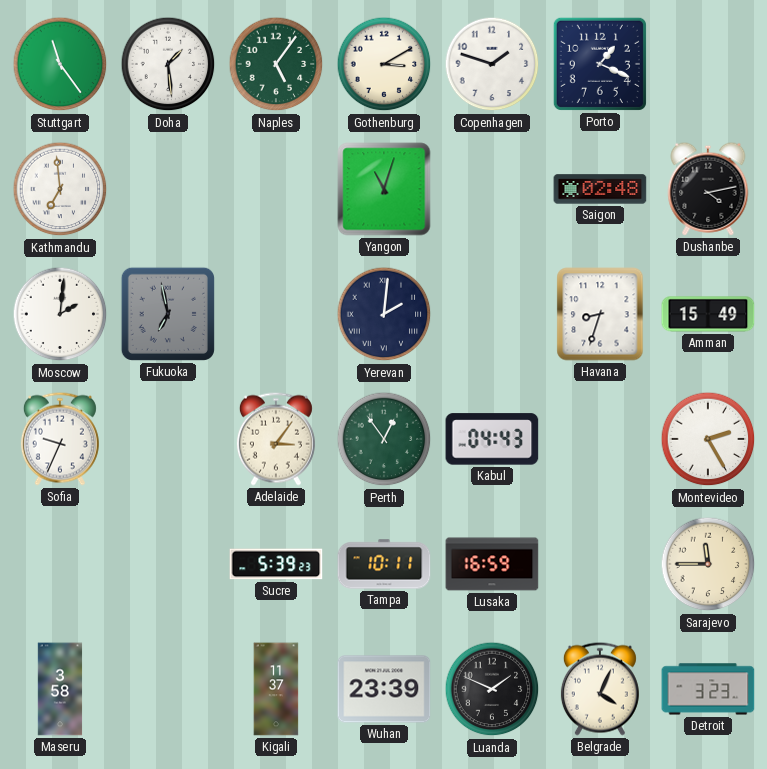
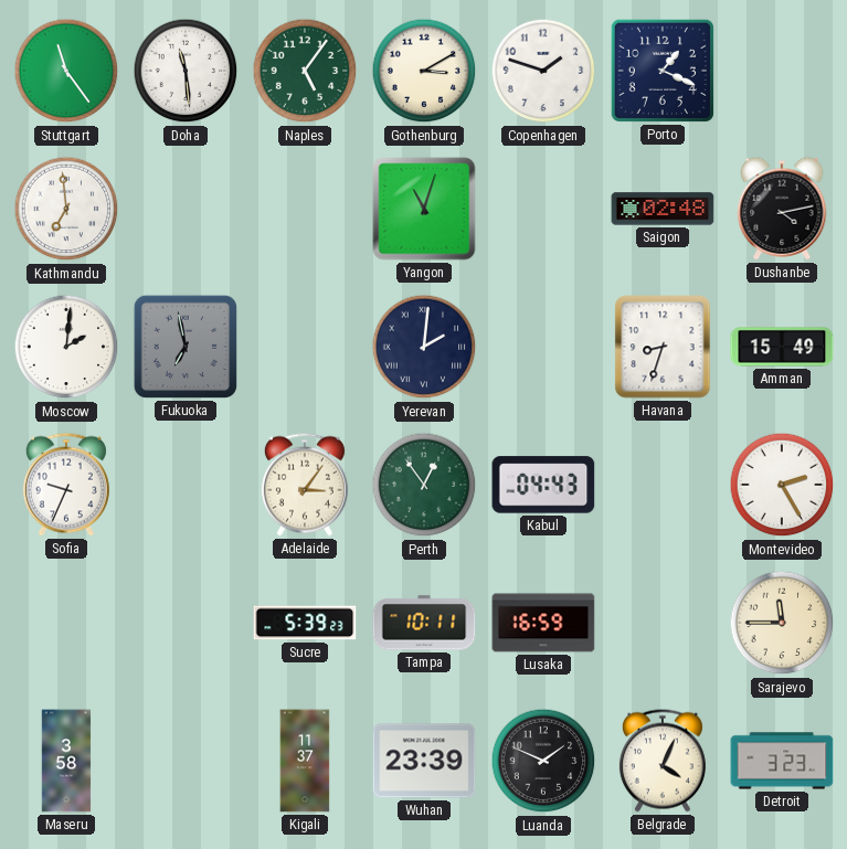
Doha: 1:29 -> 11:29
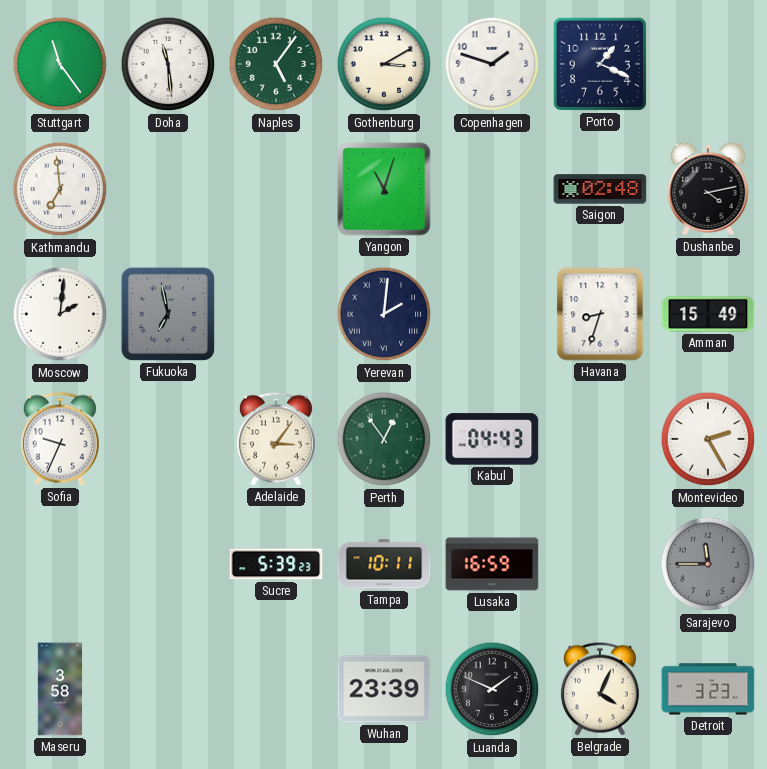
Sarajevo dial: cream -> grey
Kigali: 11:37 -> none
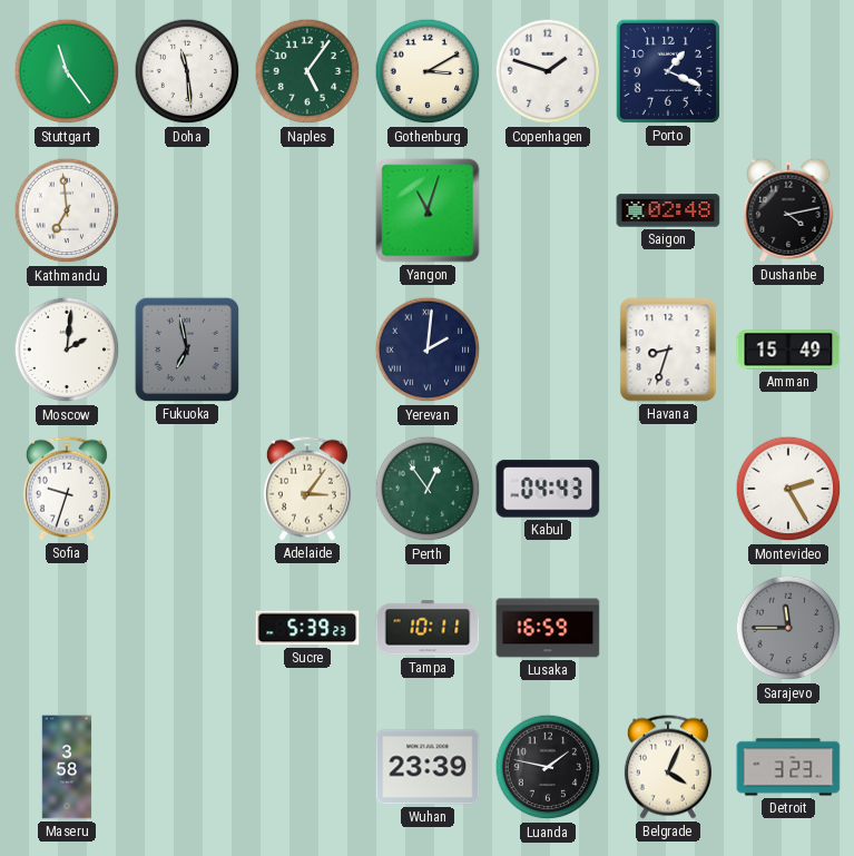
Sofia: 9:34 -> 9:33
Luanda: 1:49 -> 1:47
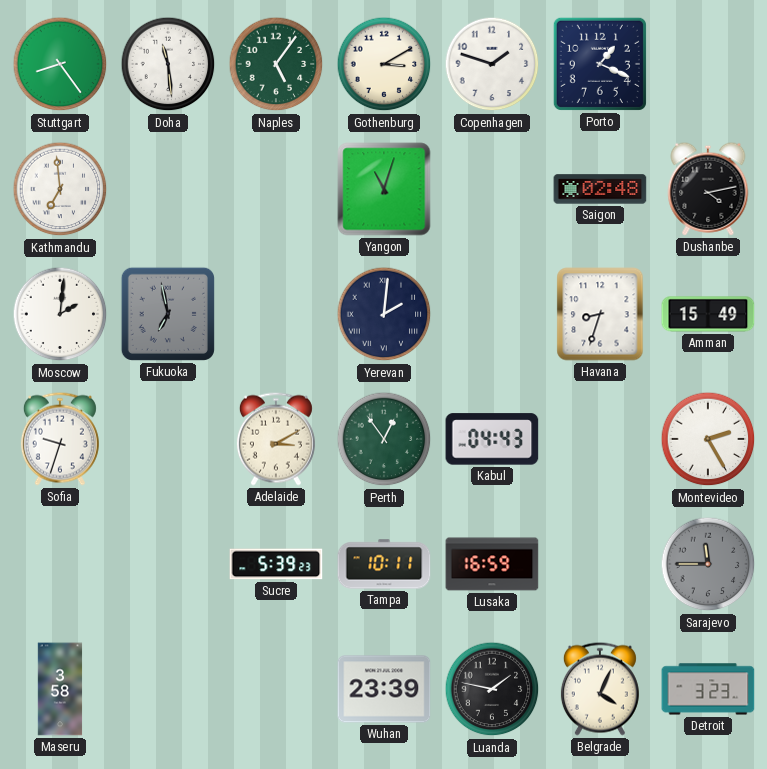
Stuttgart: 11:24 -> 8:24
Adelaide: 3:06 -> 3:10
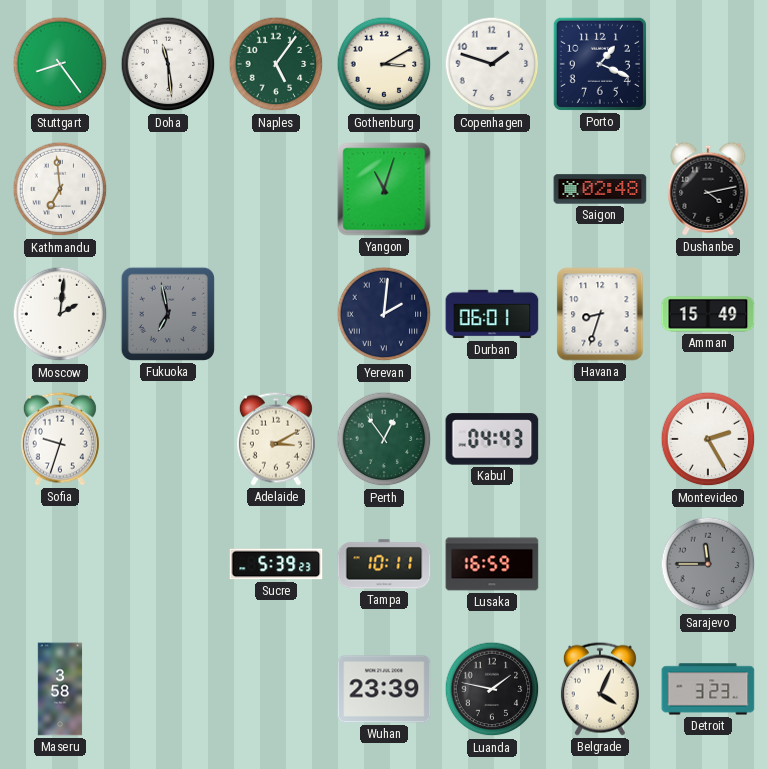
Durban: none -> 06:01
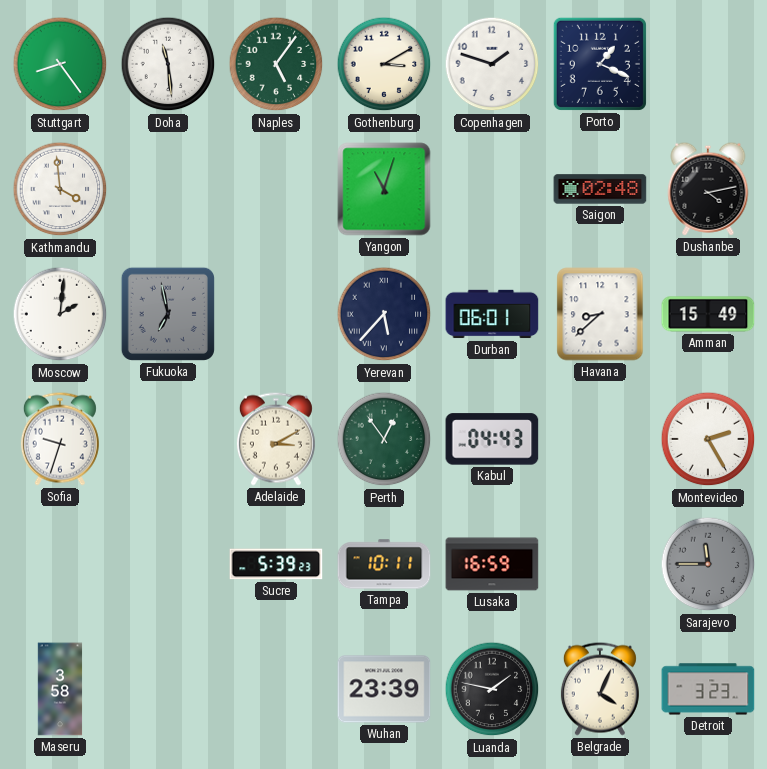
Kathmandu: 6:59 -> 3:59
Yerevan: 2:01 -> 5:37
Havana: 8:33 -> 8:38
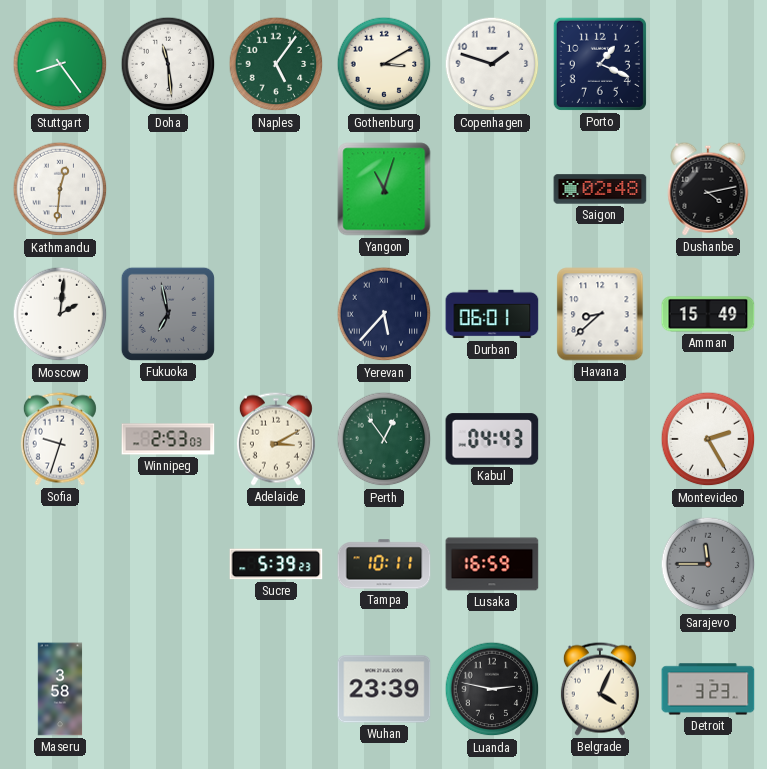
Kathmandu: 3:59 -> 12:31
Winnipeg: none -> 2:53
Luanda: 1:47 -> 2:47
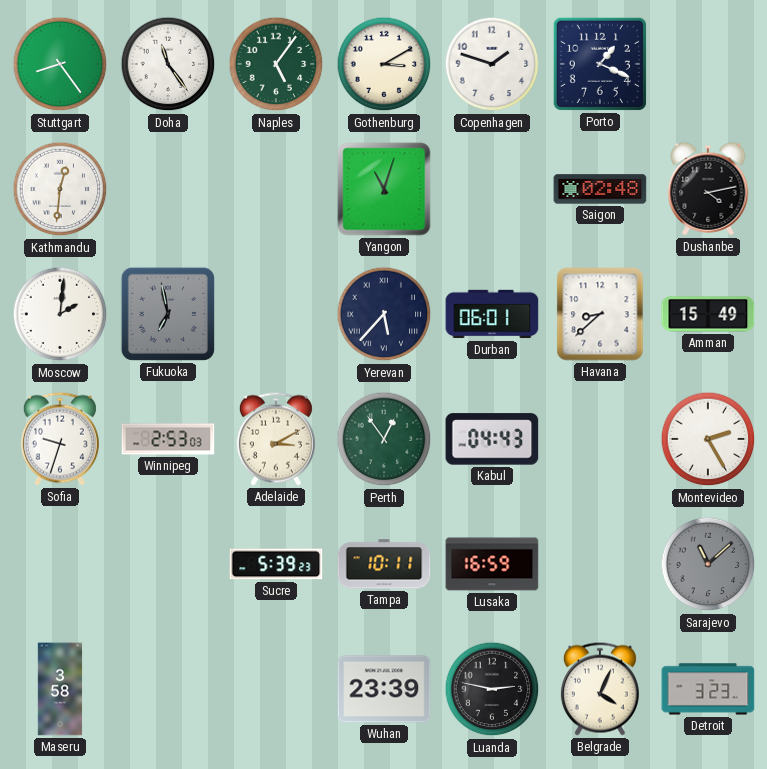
Doha: 11:29 -> 11:24
Sarajevo: 11:45 -> 11:08
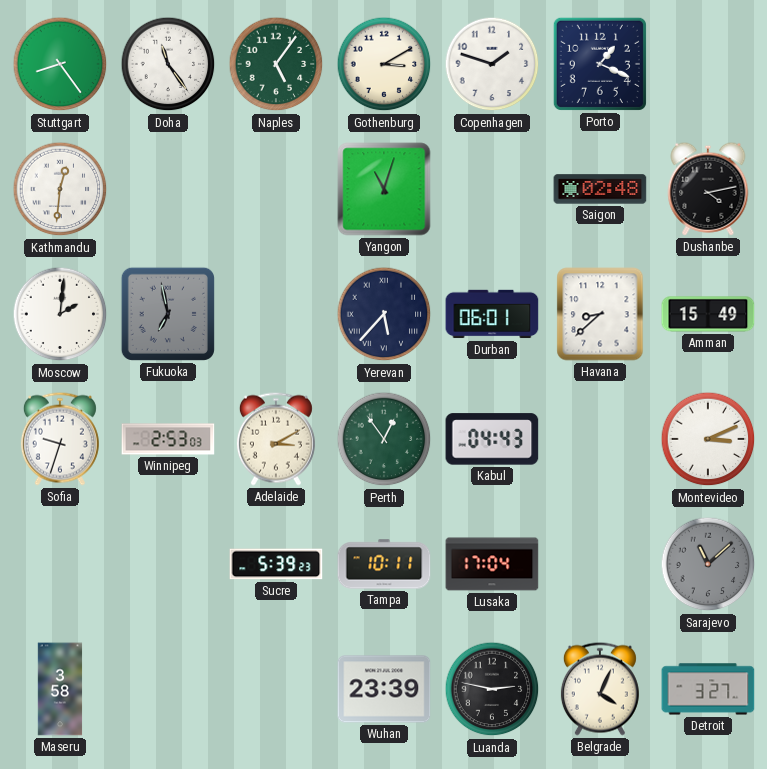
Montevideo: 2:25 -> 3:11
Lusaka: 16:59 -> 17:04
Detroit: 3:23 -> 3:27
